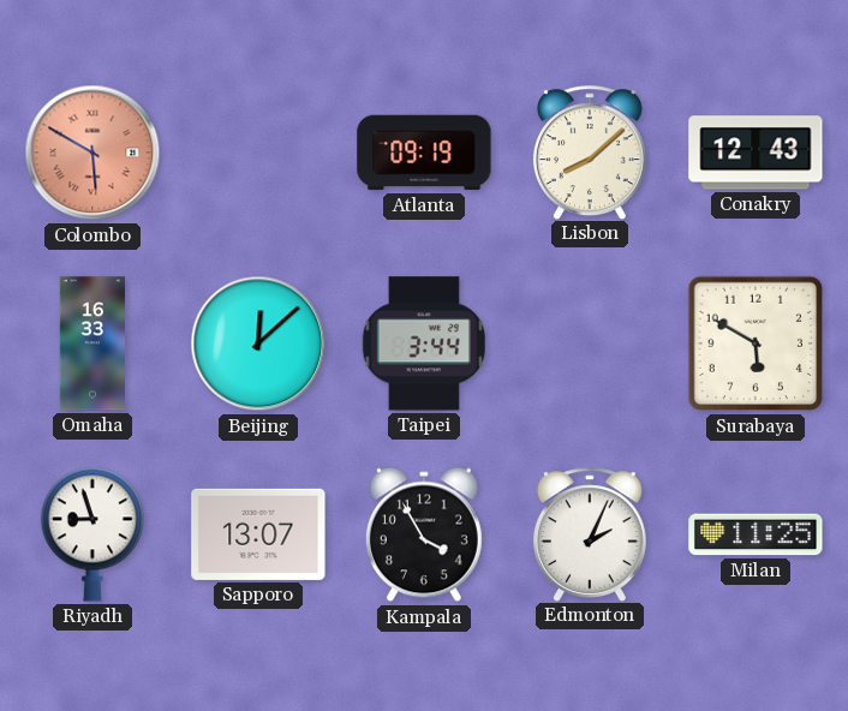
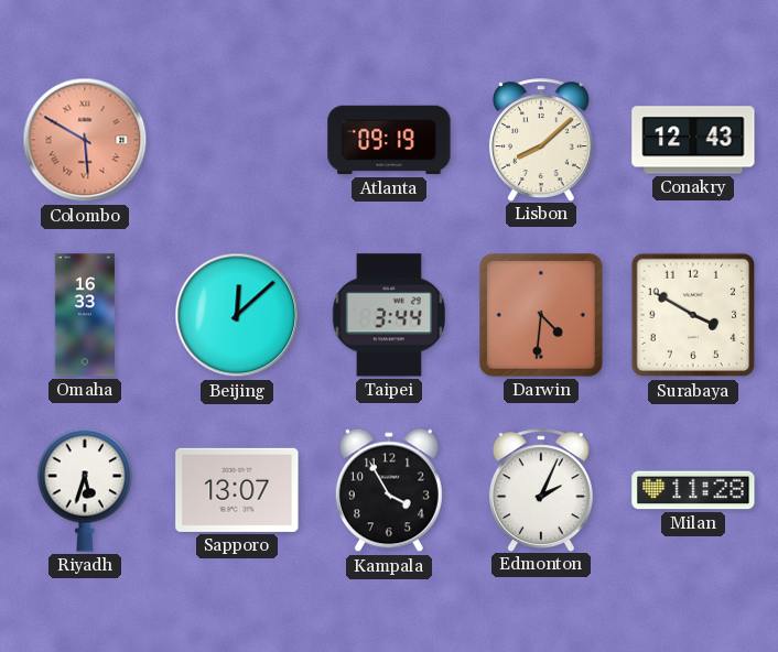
Darwin: none -> 4:31
Surabaya: 5:50 -> 3:50
Riyadh: 8:57 -> 5:33
Milan: 11:25 -> 11:28
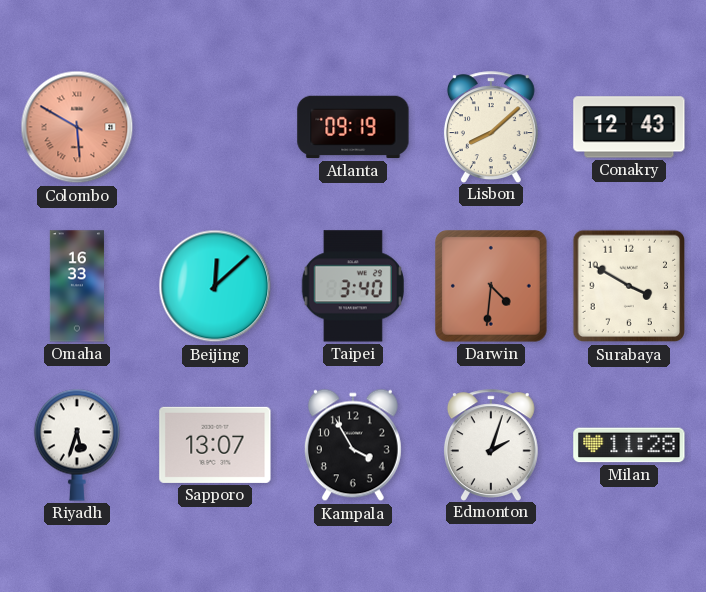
Taipei: 3:44 -> 3:40
Edmonton: 2:04 -> 2:03
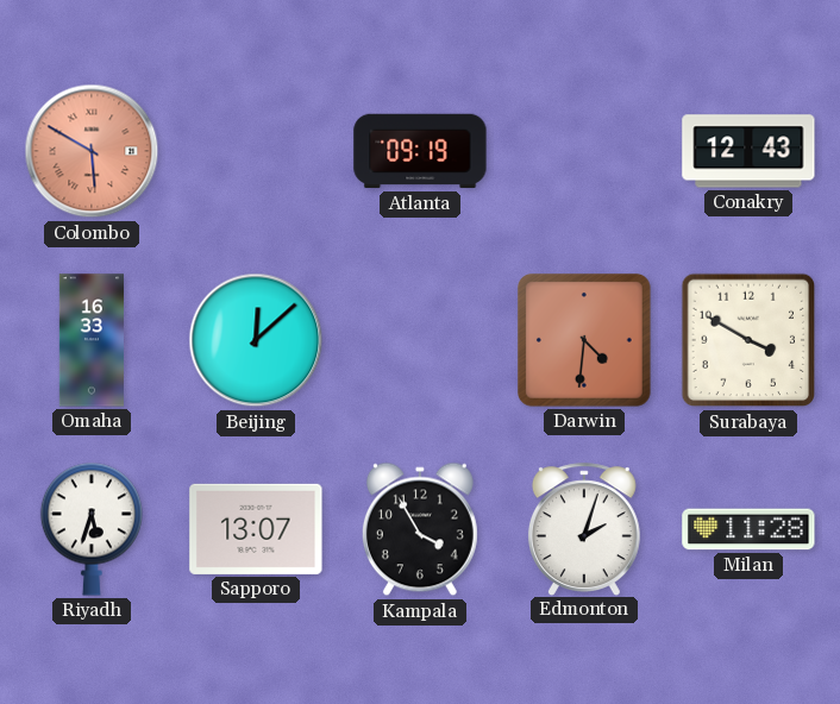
Lisbon: 8:08 -> none
Taipei: 3:40 -> none
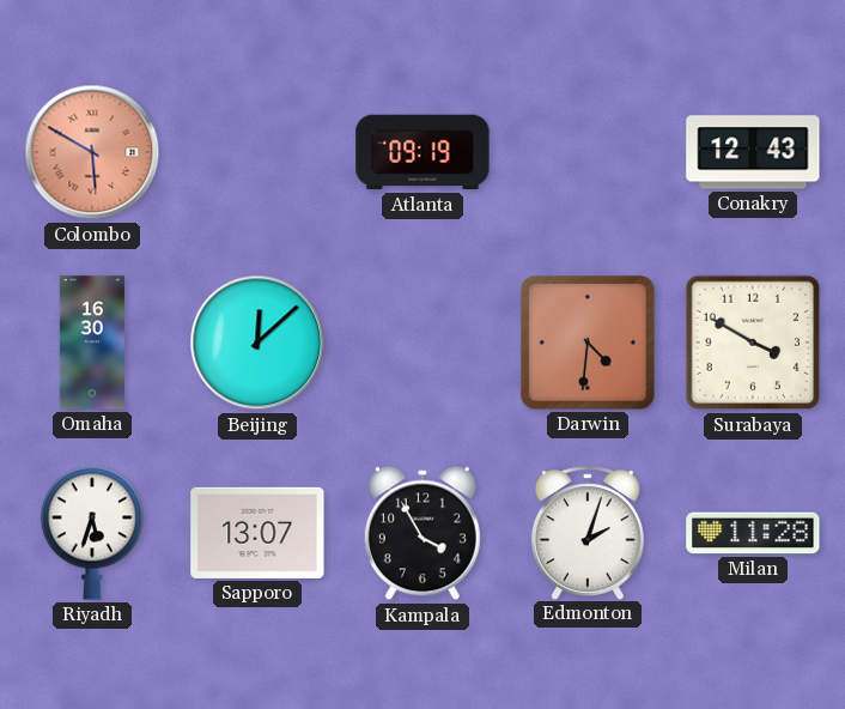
Omaha: 16:33 -> 16:30
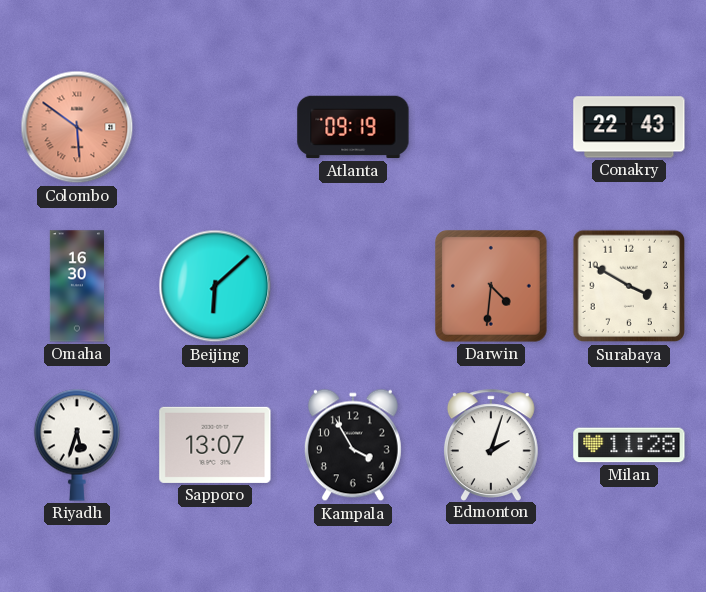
Colombo: 5:50 -> 5:51
Conakry: 12:43 -> 22:43
Beijing: 12:08 -> 6:08
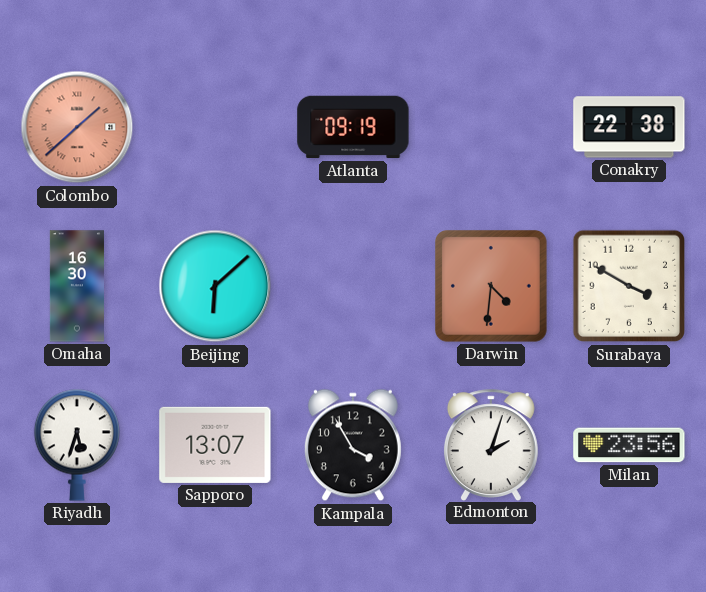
Colombo: 5:51 -> 1:38
Conakry: 22:43 -> 22:38
Milan: 11:28 -> 23:56
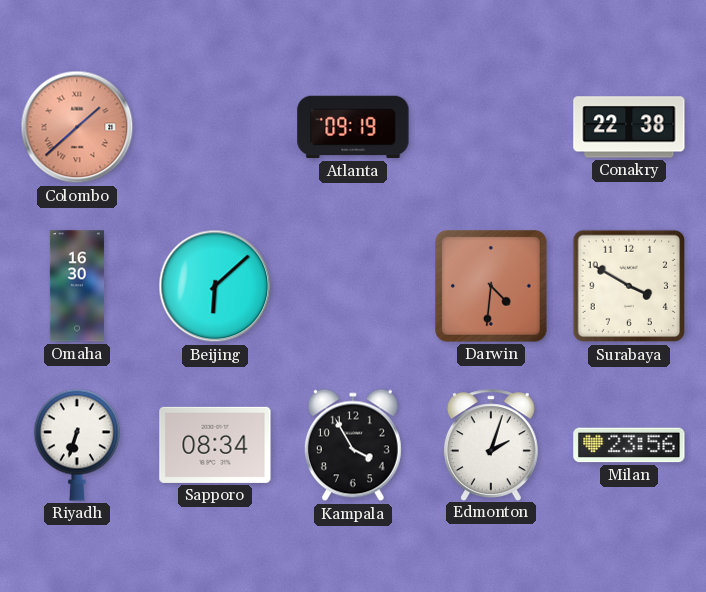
Riyadh: 5:33 -> 6:33
Sapporo: 13:07 -> 08:34
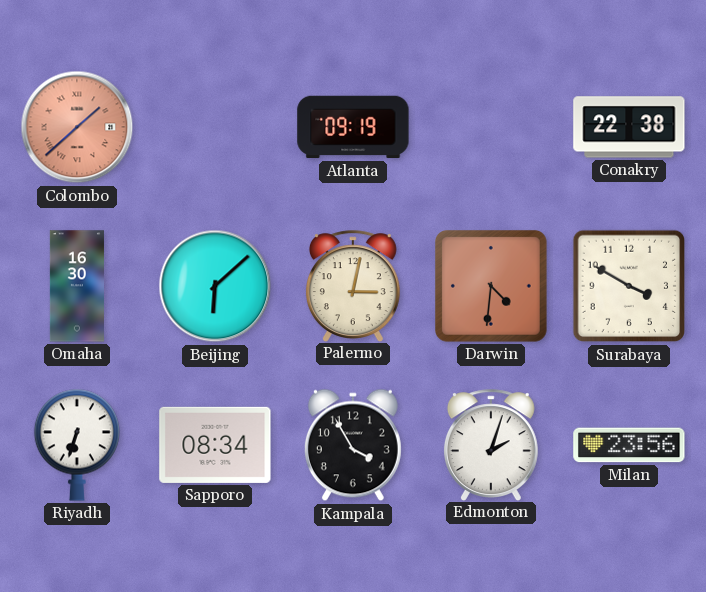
Palermo: none -> 3:02
